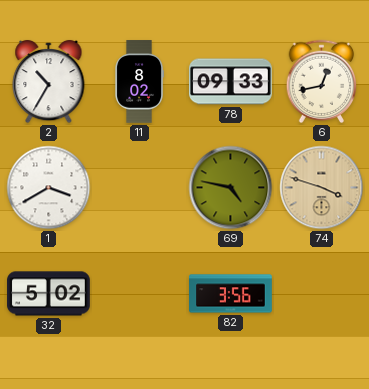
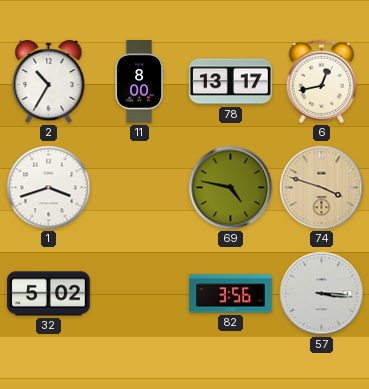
11: 8:02 -> 8:00
78: 09:33 -> 13:17
1: 3:40 -> 3:42
57: none -> 3:16
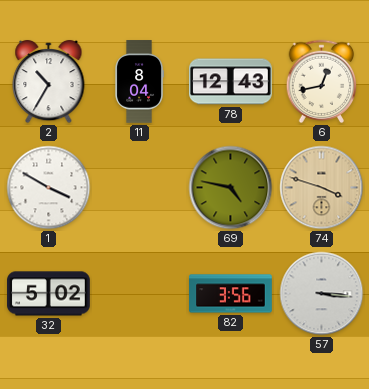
11: 8:00 -> 8:04
78: 13:17 -> 12:43
1: 3:42 -> 3:50
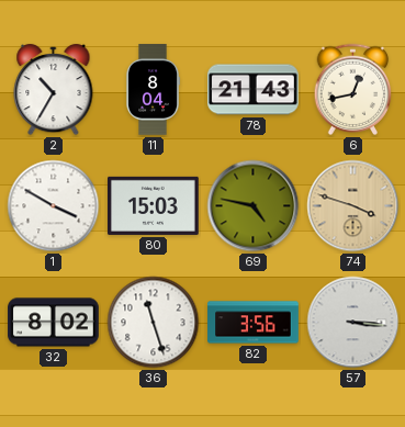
78: 12:43 -> 21:43
80: none -> 15:03
32: 5:02 -> 8:02
36: none -> 11:27
